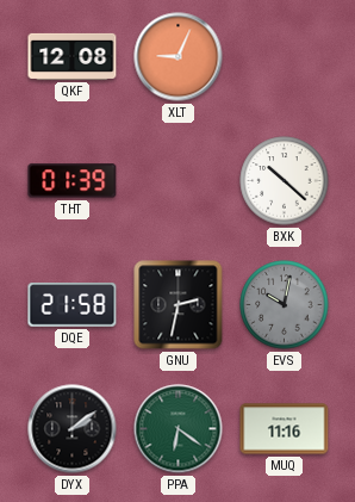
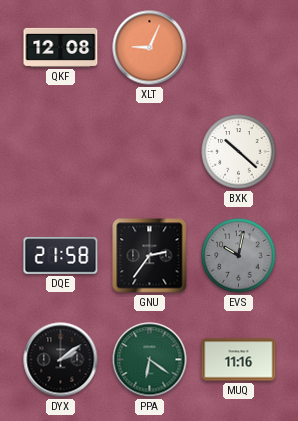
THT: 01:39 -> none
GNU: 2:32 -> 2:36
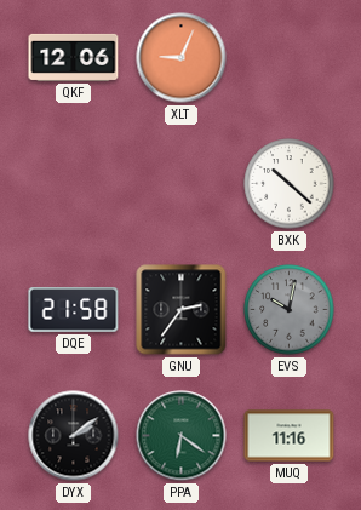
QKF: 12:08 -> 12:06
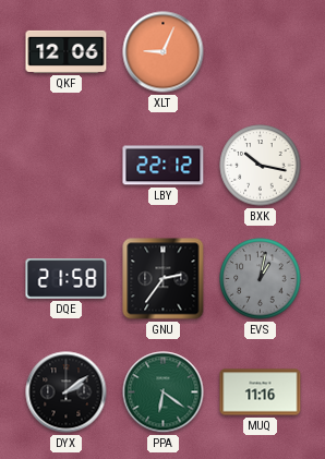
LBY: none -> 22:12
BXK: 10:22 -> 10:17
EVS: 10:02 -> 1:02
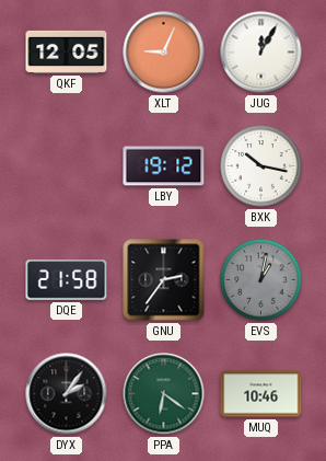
QKF: 12:06 -> 12:05
JUG: none -> 12:05
LBY: 22:12 -> 19:12
DYX: 2:09 -> 2:06
MUQ: 11:16 -> 10:46
